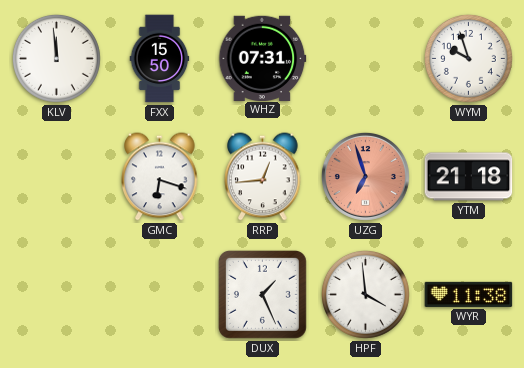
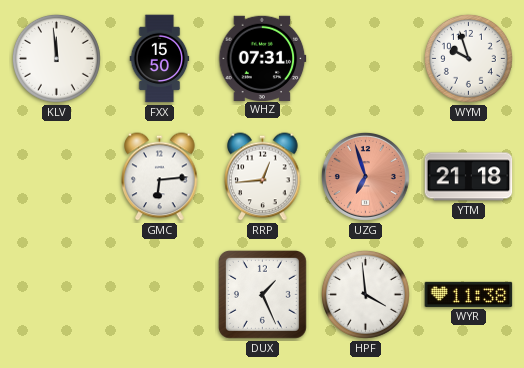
GMC: 6:18 -> 6:14
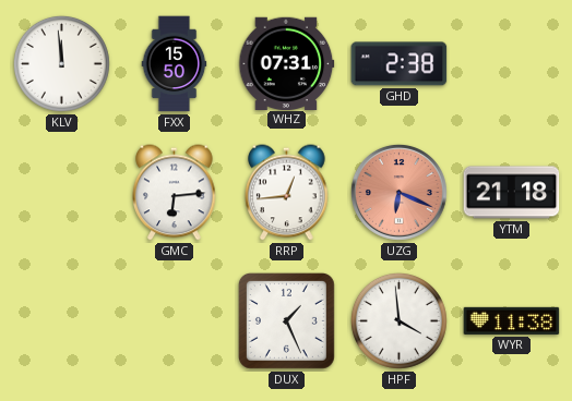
GHD: none -> 2:38
WYM: 9:57 -> none
UZG: 6:57 -> 6:19
